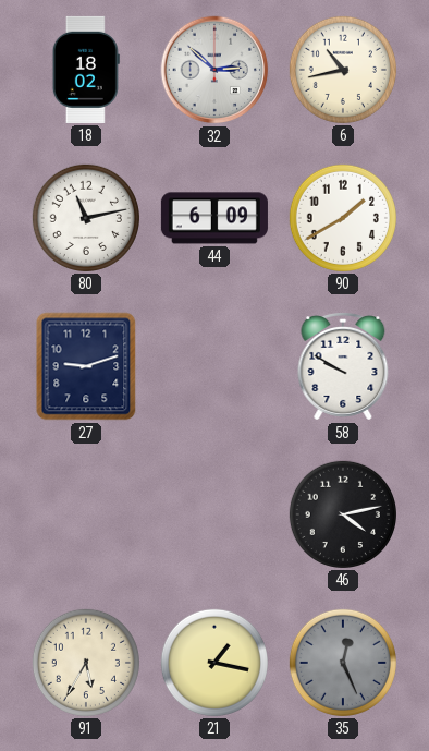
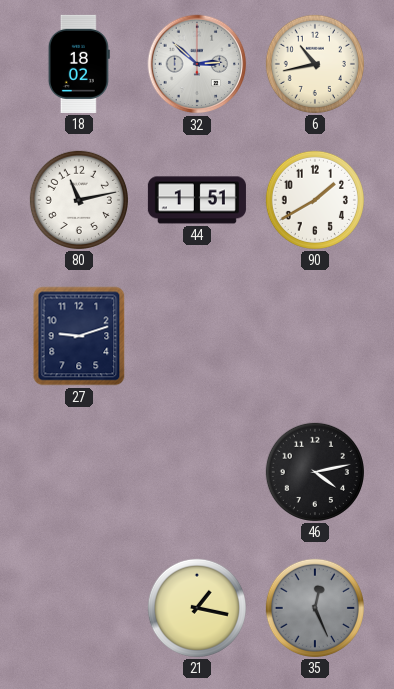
44: 6:09 -> 1:51
58: 9:50 -> none
91: 5:35 -> none
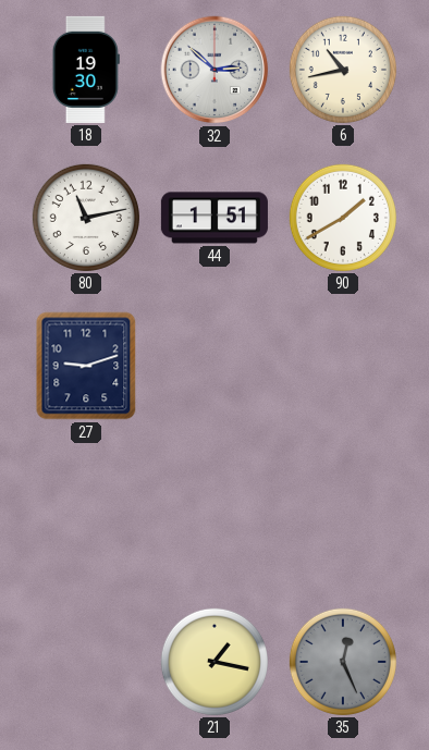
18: 18:02 -> 19:30
46: 4:13 -> none
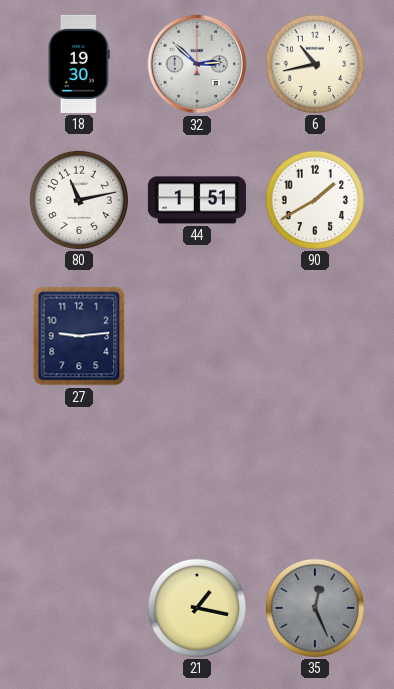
27: 9:12 -> 9:14
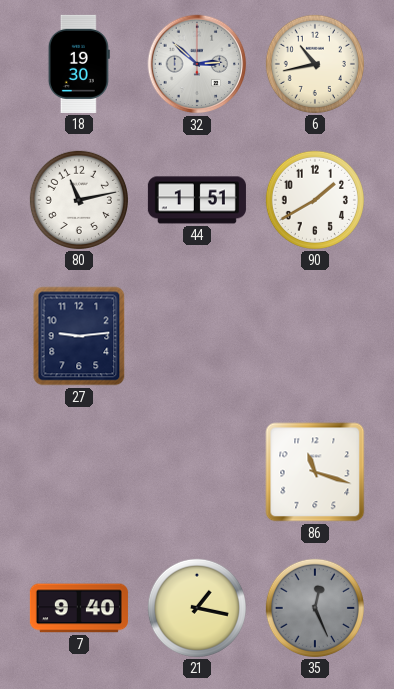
86: none -> 11:18
7: none -> 9:40
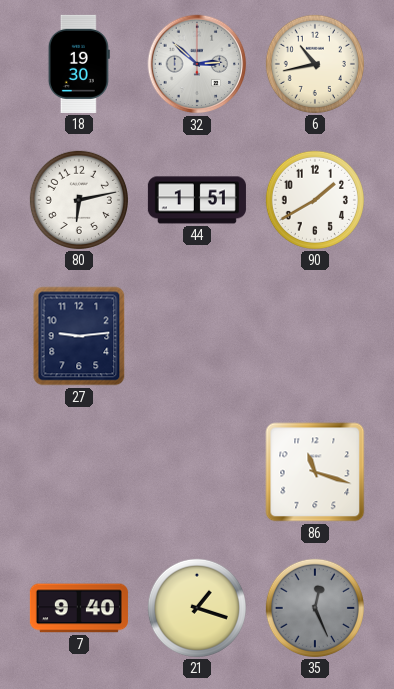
80: 11:13 -> 6:13
21: 1:17 -> 1:18
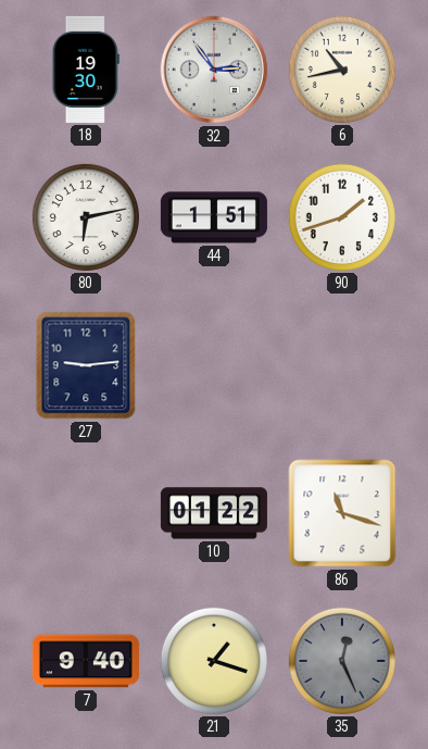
32: 2:52 -> 2:54
90: 1:40 -> 1:42
10: none -> 01:22
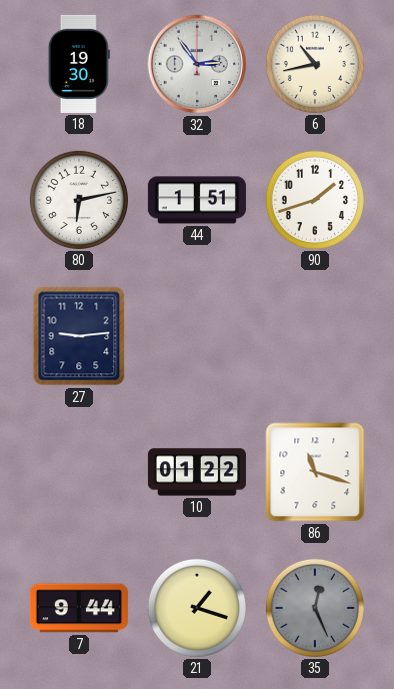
7: 9:40 -> 9:44
